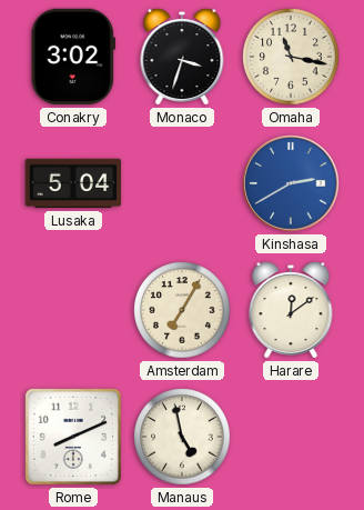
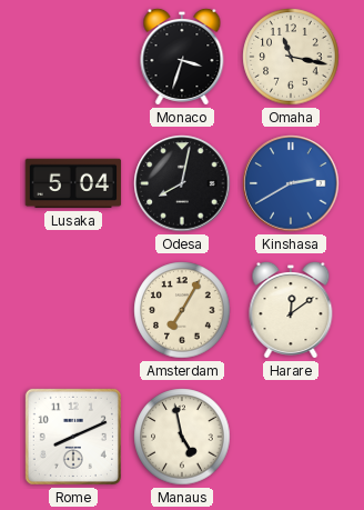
Conakry: 3:02 -> none
Odesa: none -> 8:02
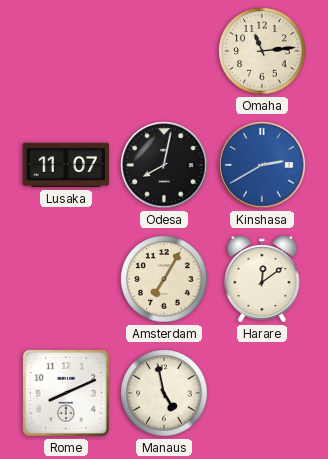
Monaco: 3:33 -> none
Omaha: 11:17 -> 11:14
Lusaka: 5:04 -> 11:07
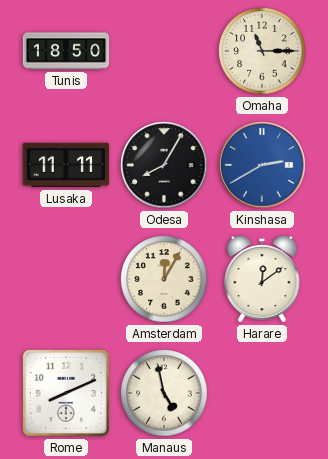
Tunis: none -> 18:50
Omaha: 11:14 -> 11:15
Lusaka: 11:07 -> 11:11
Odesa: 8:02 -> 8:05
Amsterdam: 7:05 -> 12:05
